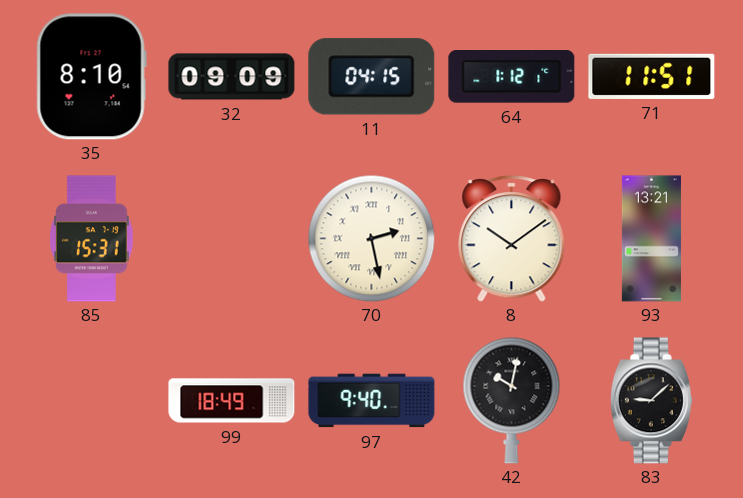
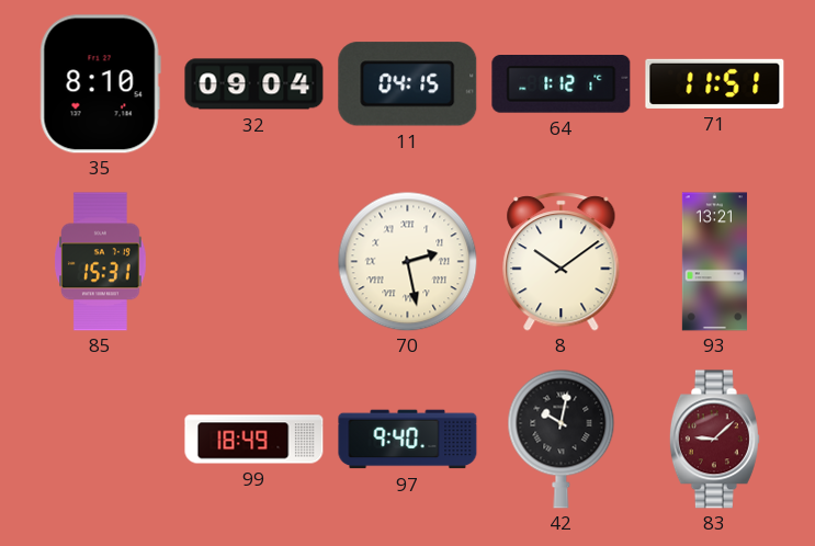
32: 09:09 -> 09:04
83 dial: black -> burgundy
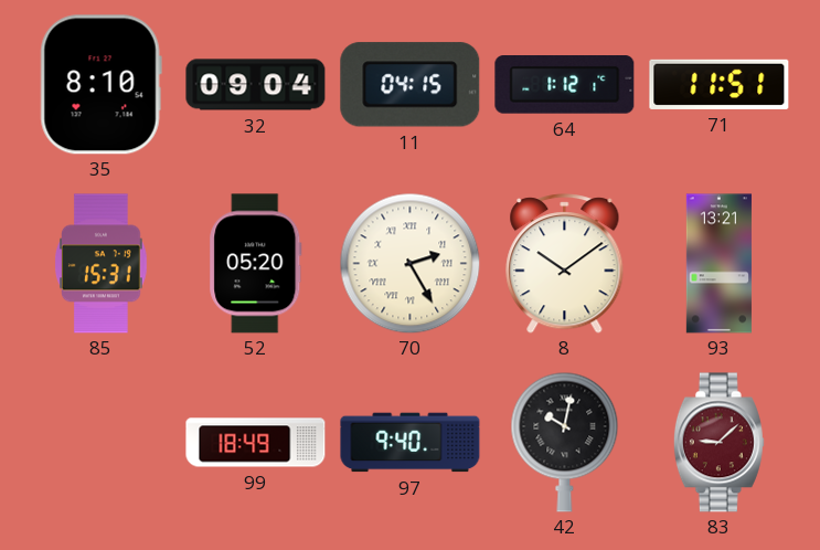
52: none -> 05:20
70: 2:28 -> 2:25
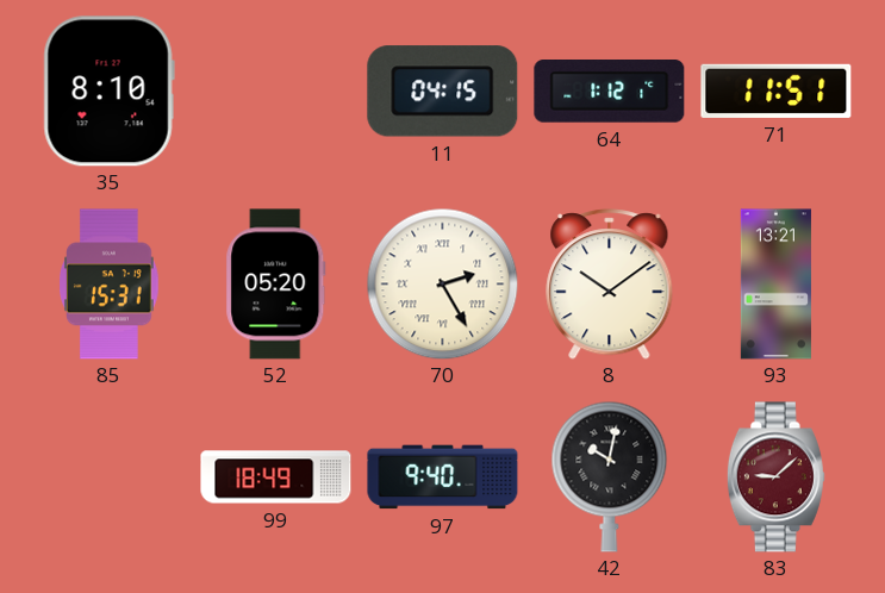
32: 09:04 -> none
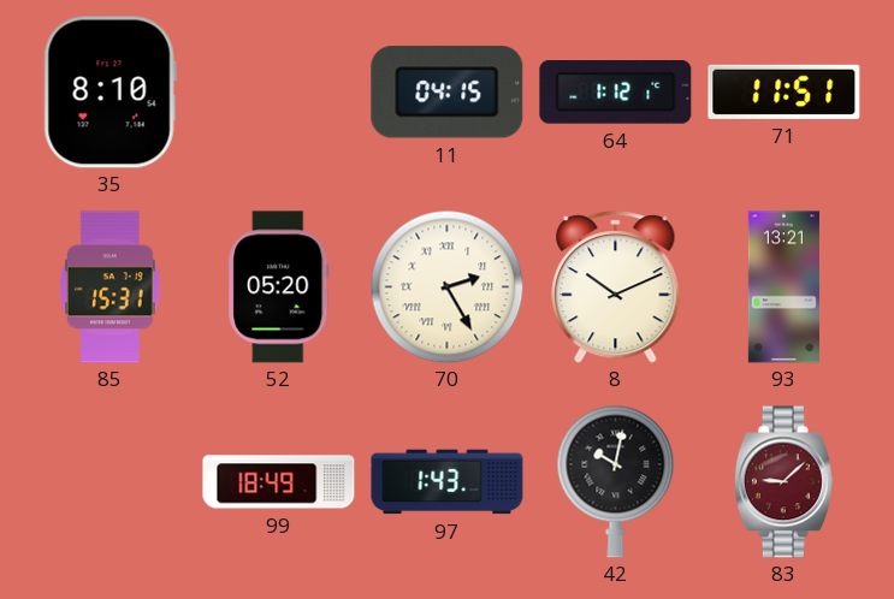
8: 10:09 -> 10:11
97: 9:40 -> 1:43
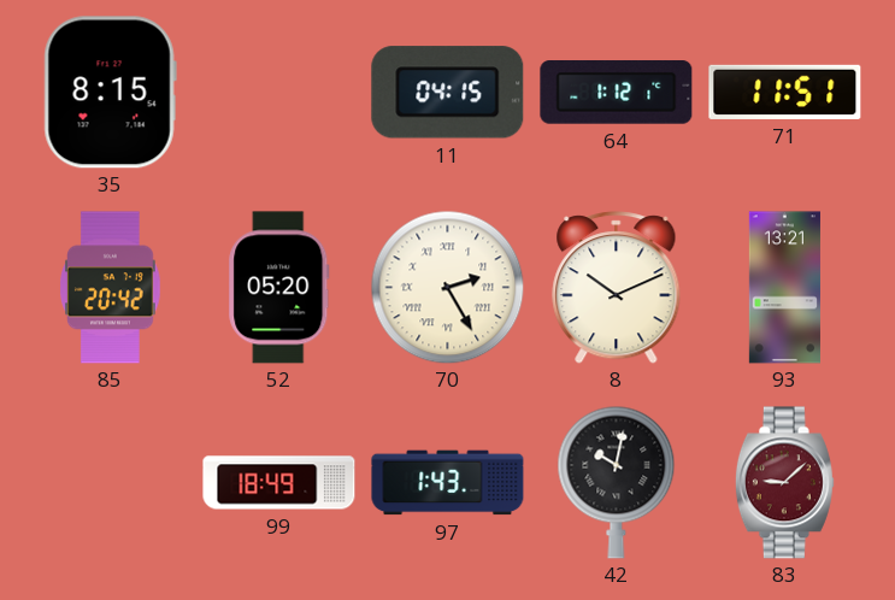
35: 8:10 -> 8:15
85: 15:31 -> 20:42
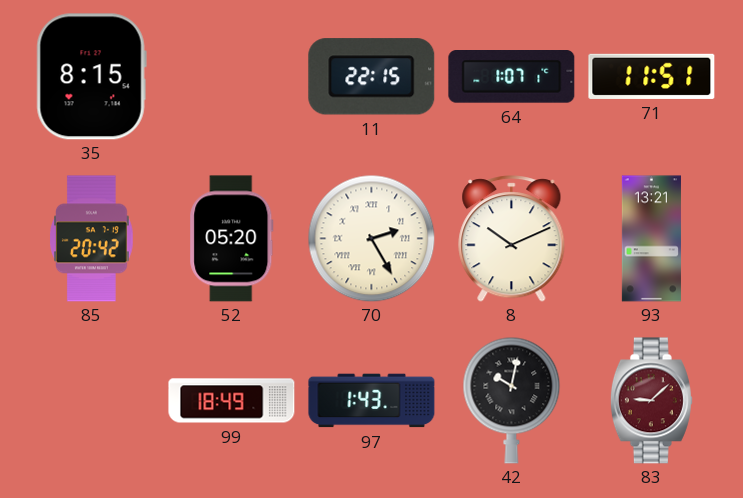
11: 04:15 -> 22:15
64: 1:12 -> 1:07
